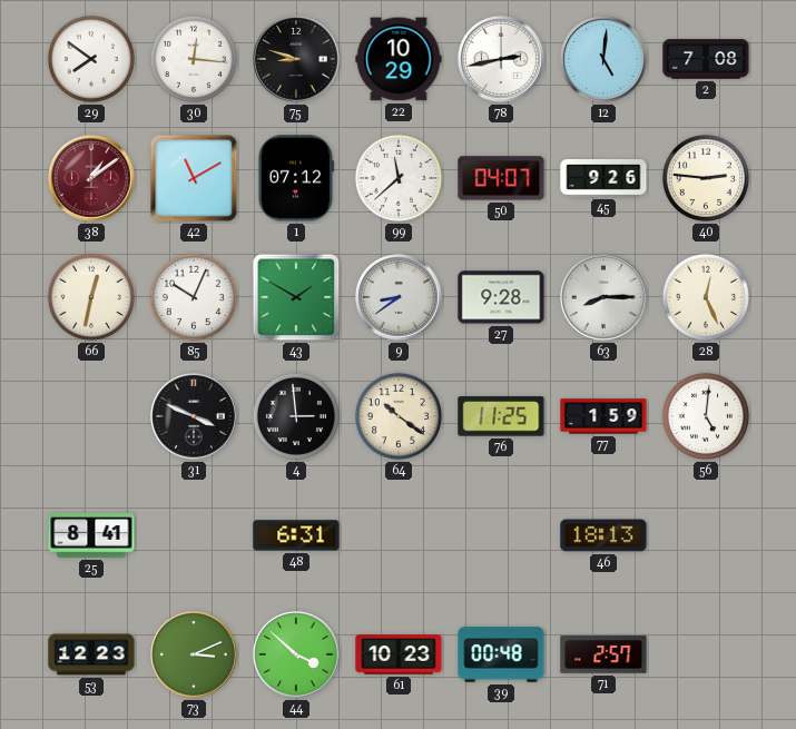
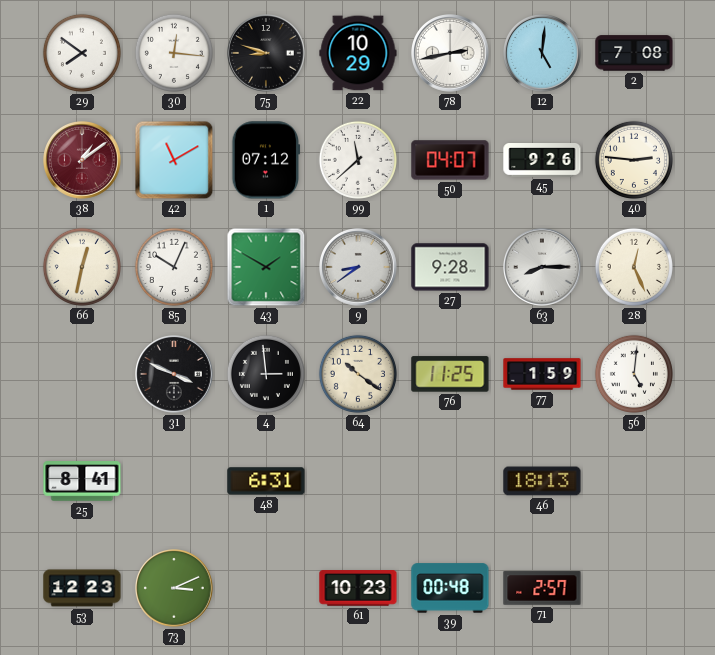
44: 3:52 -> none
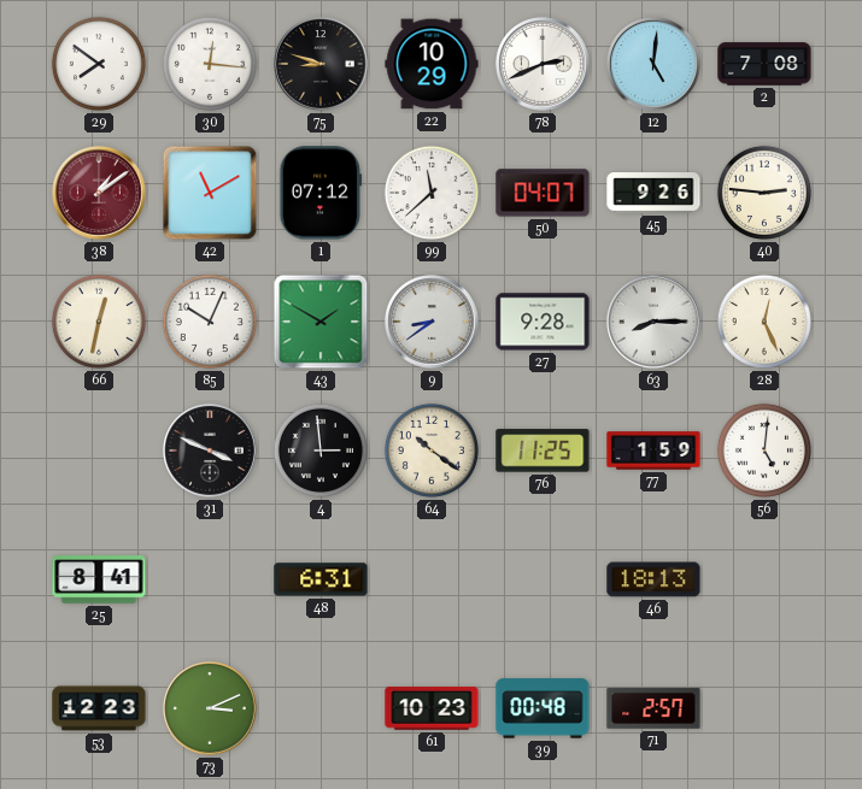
78: 2:43 -> 2:41
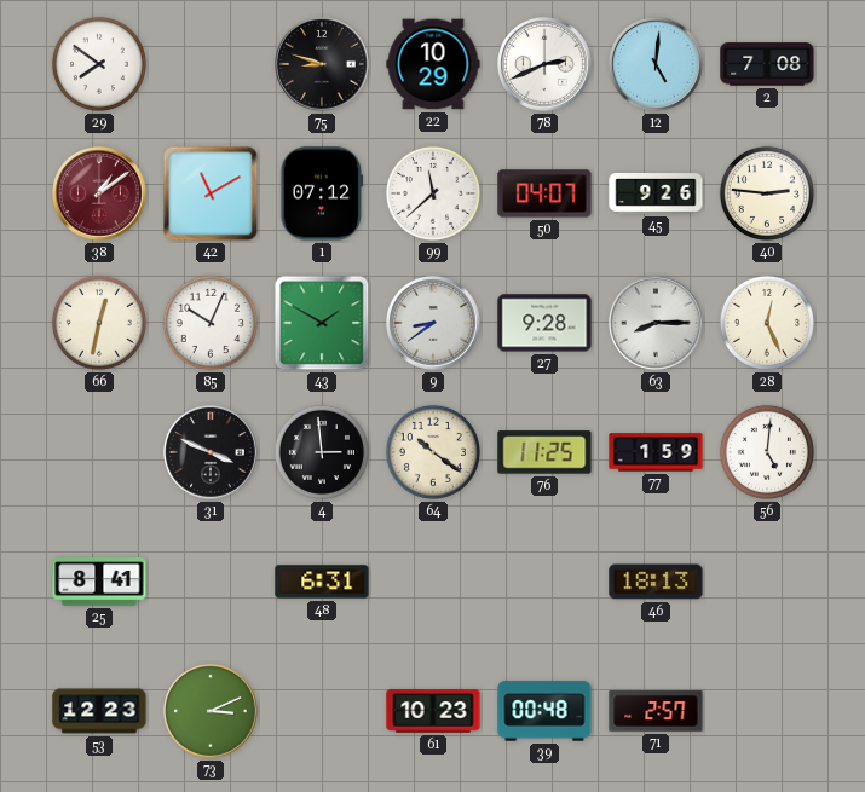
30: 12:16 -> none
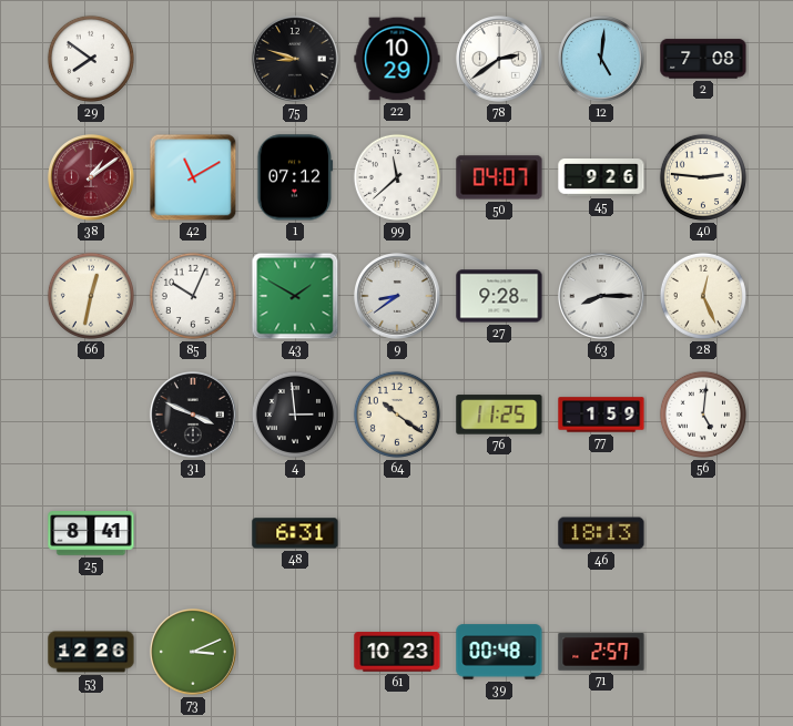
78: 2:41 -> 2:39
53: 12:23 -> 12:26
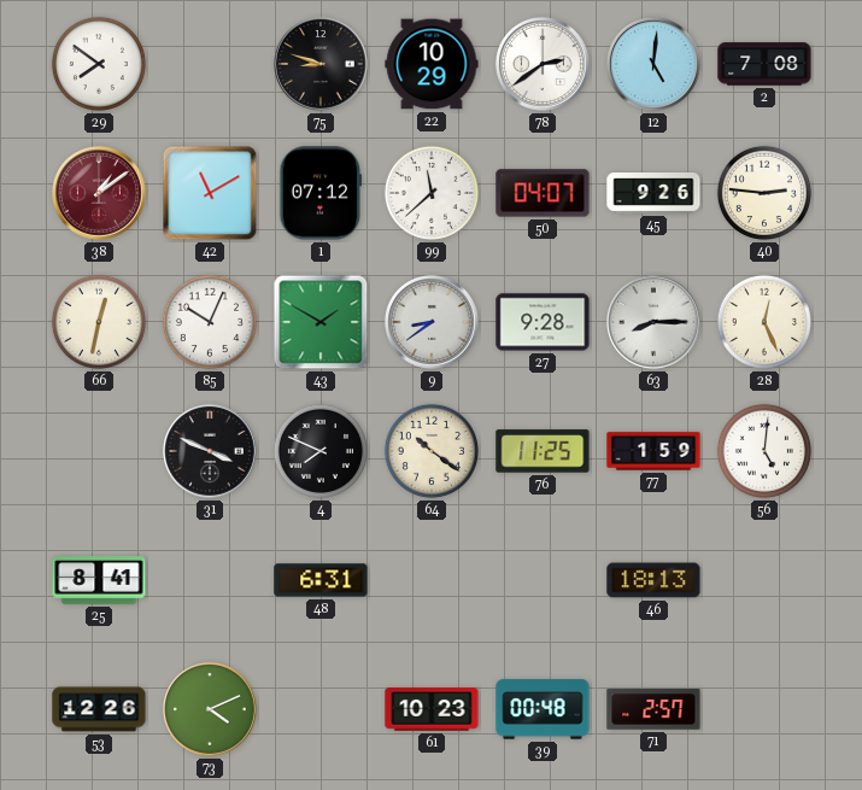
4: 2:59 -> 7:49
73: 3:11 -> 4:11
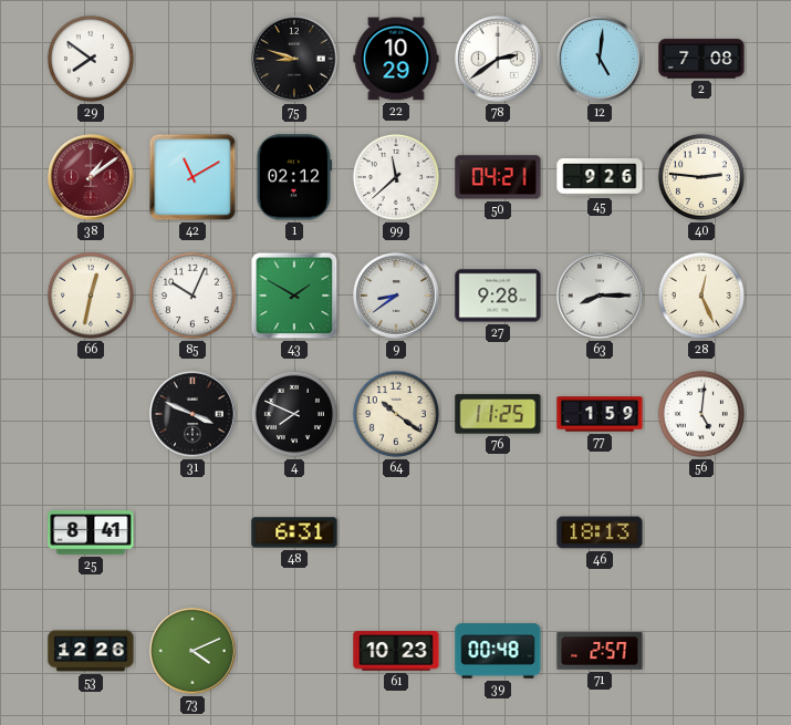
1: 07:12 -> 02:12
50: 04:07 -> 04:21
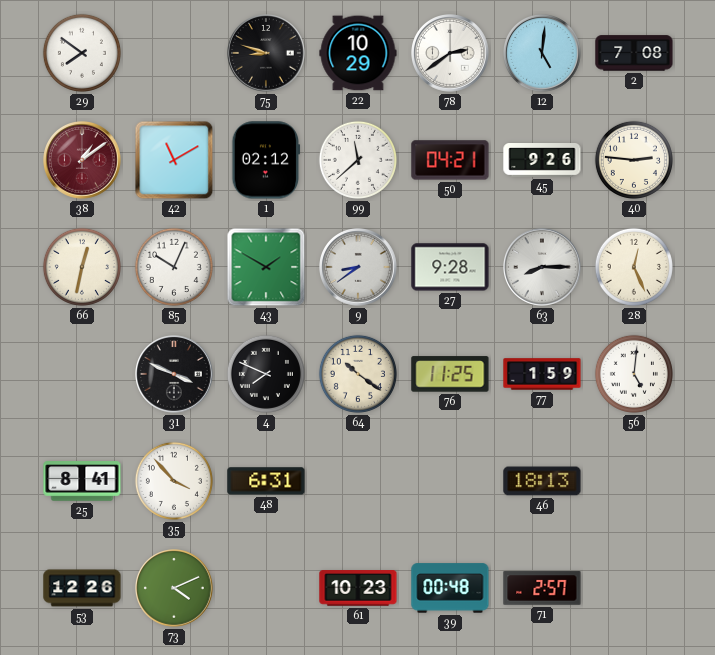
35: none -> 3:53
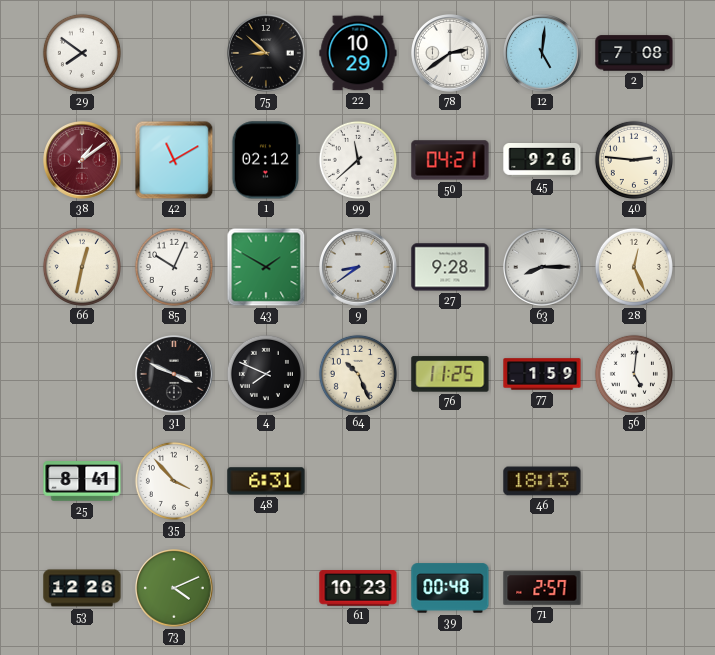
75: 8:48 -> 8:52
64: 10:21 -> 10:26
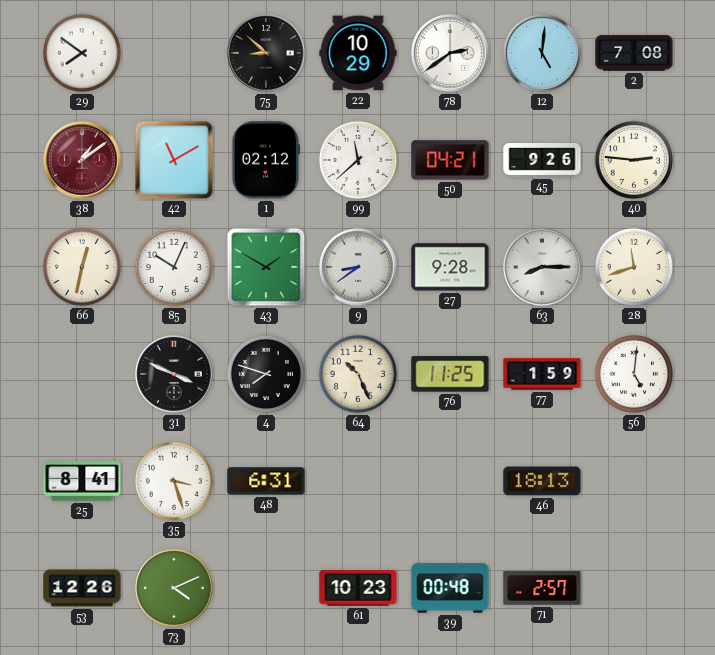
28: 12:26 -> 11:42
4: 7:49 -> 7:48
35: 3:53 -> 3:27
